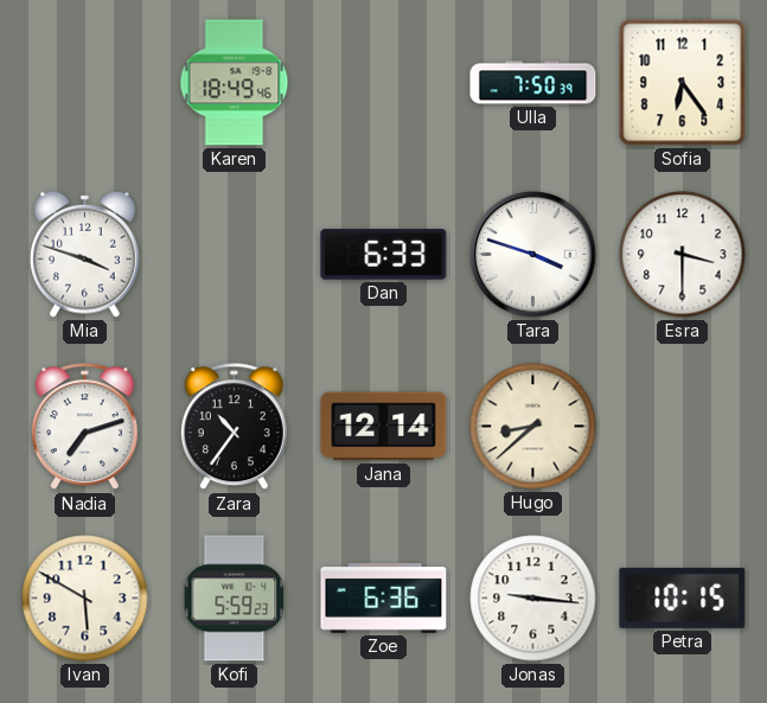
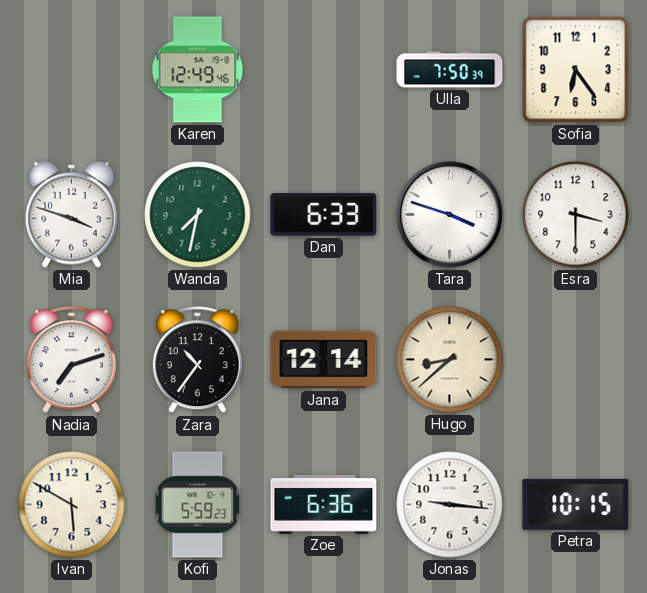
Karen: 18:49 -> 12:49
Wanda: none -> 7:32
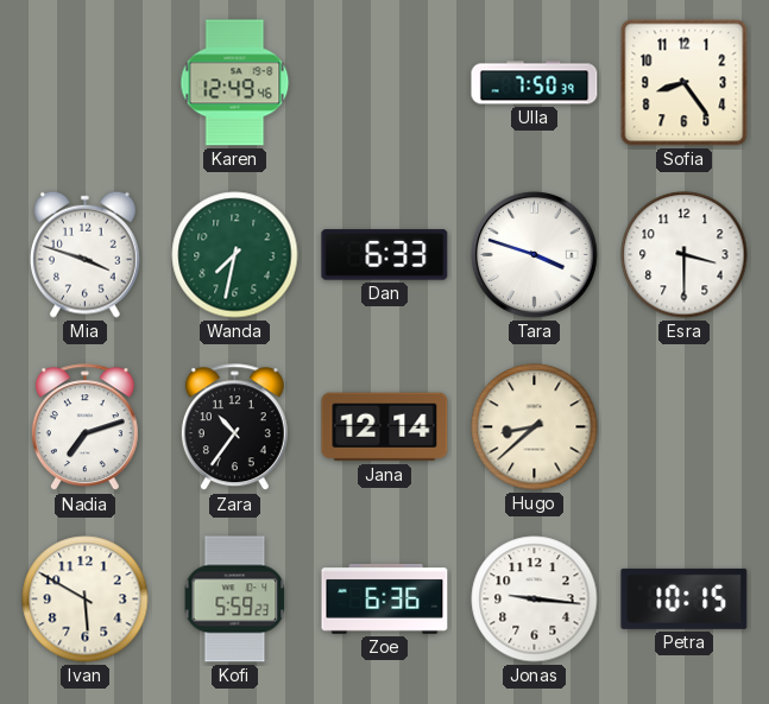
Sofia: 6:24 -> 8:24
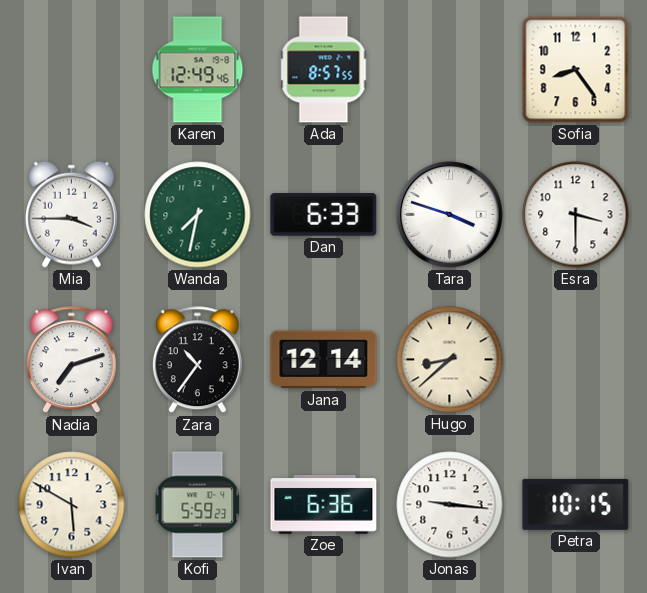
Ada: none -> 8:57
Ulla: 7:50 -> none
Mia: 3:48 -> 3:45
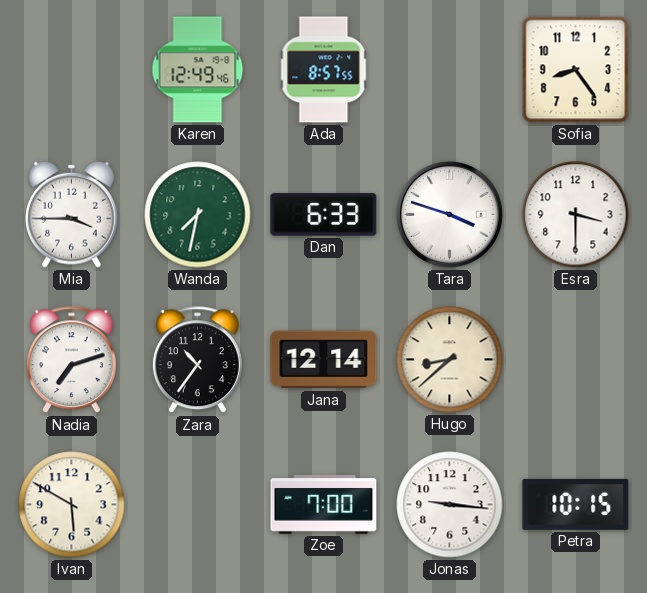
Kofi: 5:59 -> none
Zoe: 6:36 -> 7:00
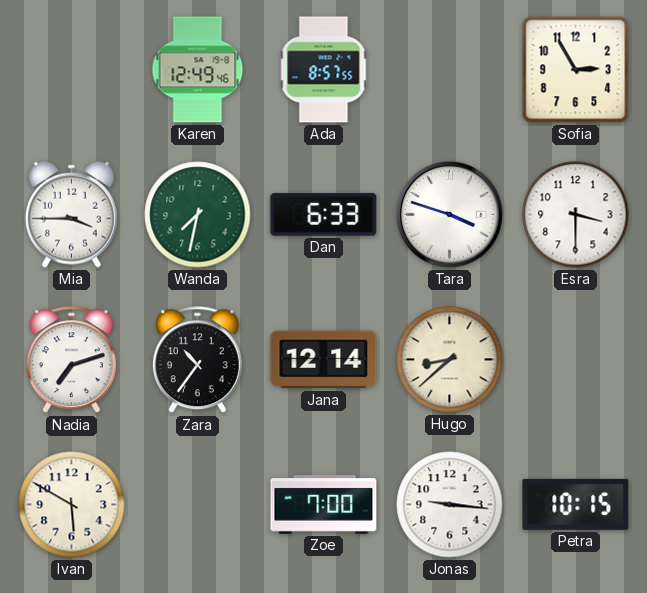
Sofia: 8:24 -> 2:55
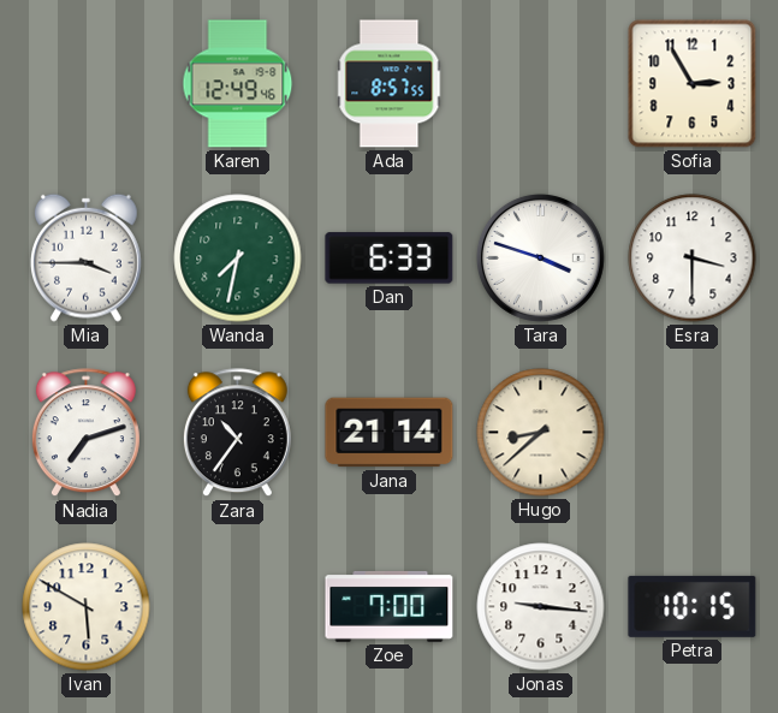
Jana: 12:14 -> 21:14
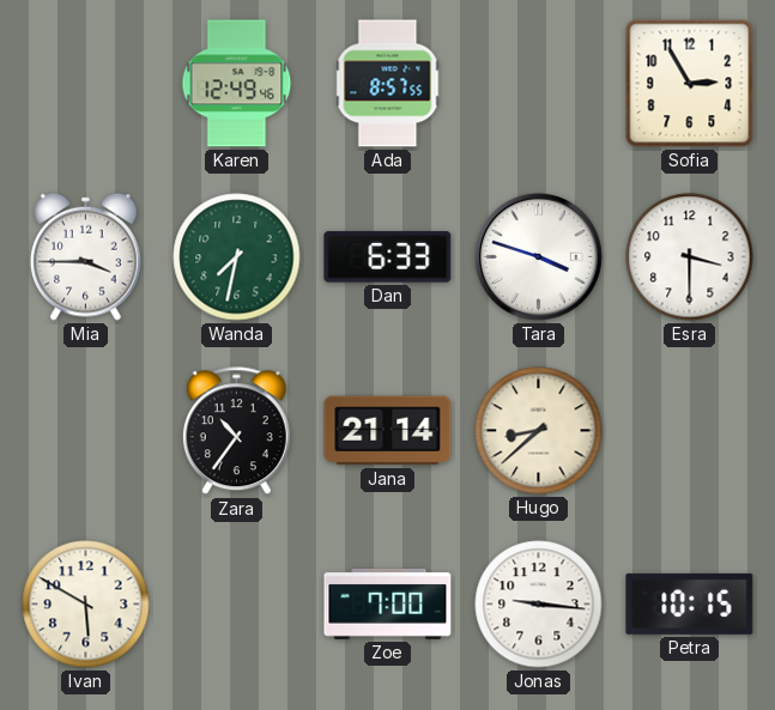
Nadia: 7:12 -> none
